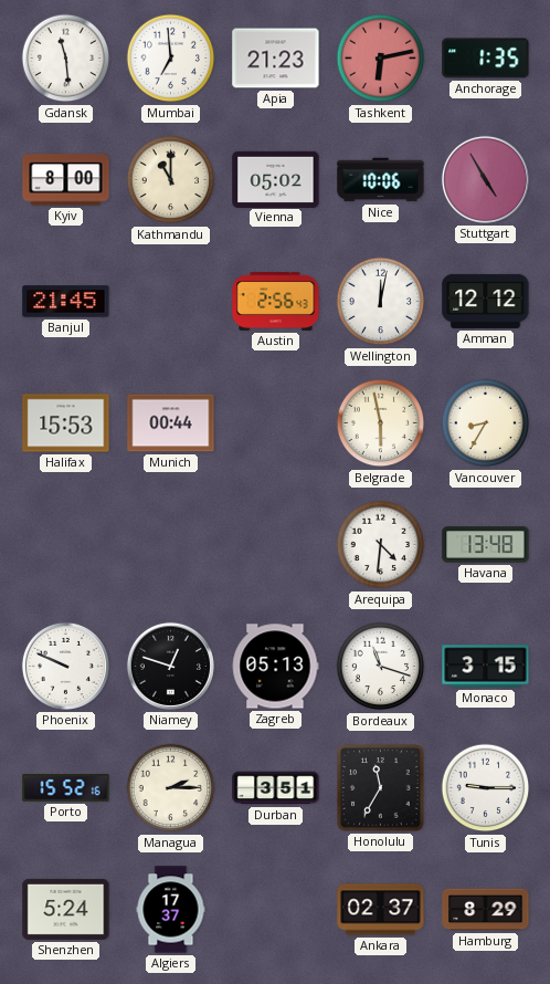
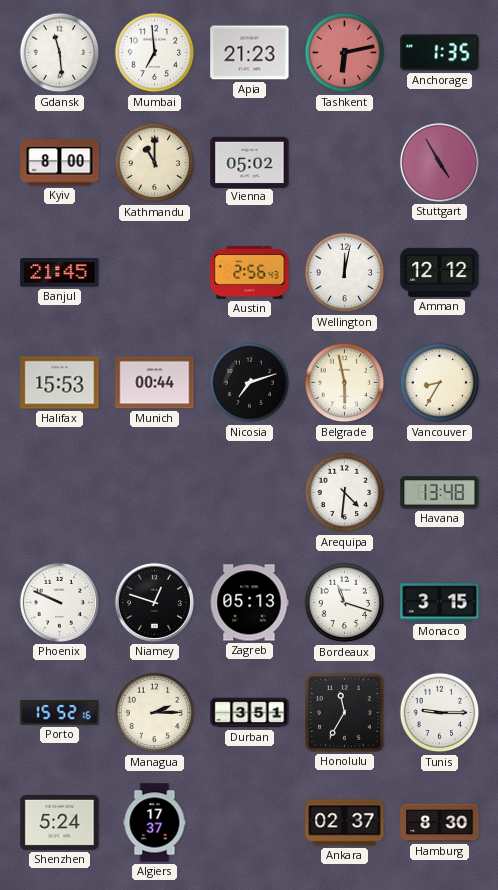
Nice: 10:06 -> none
Nicosia: none -> 7:12
Hamburg: 8:29 -> 8:30
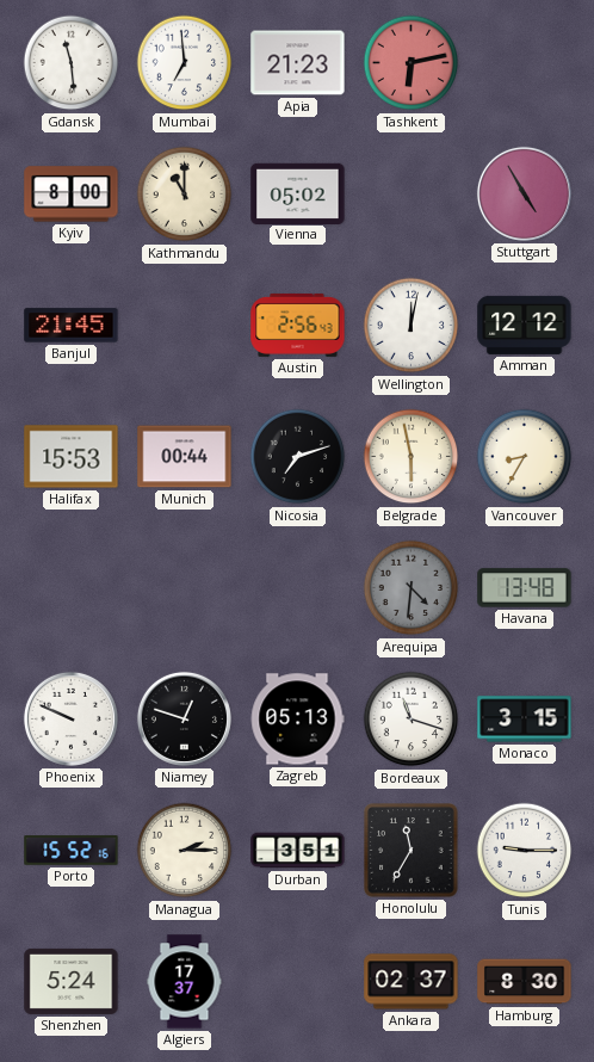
Anchorage: 1:35 -> none
Arequipa dial: white -> grey
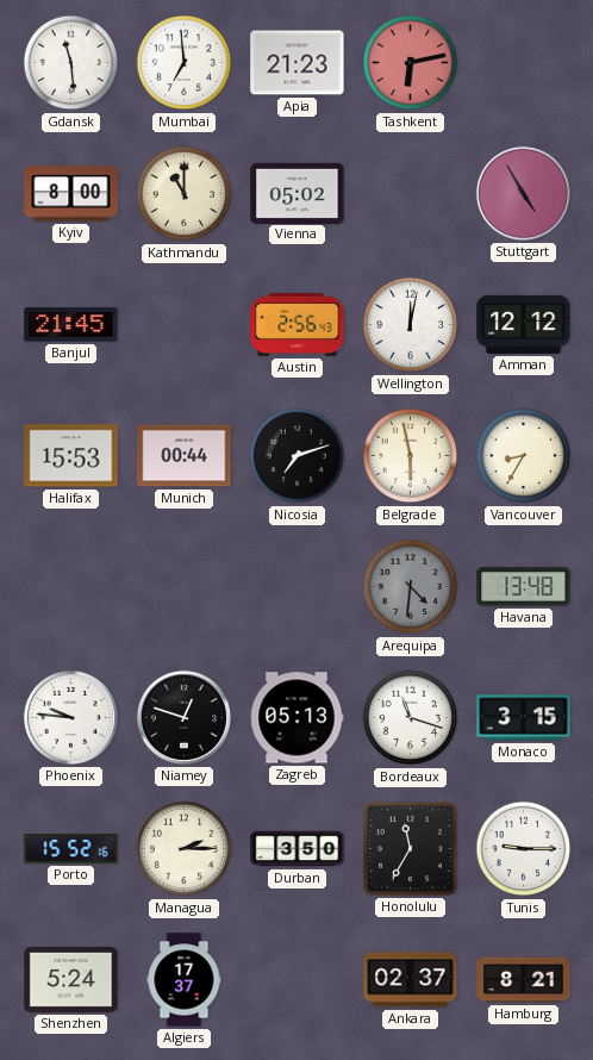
Phoenix: 9:49 -> 9:46
Durban: 3:51 -> 3:50
Hamburg: 8:30 -> 8:21
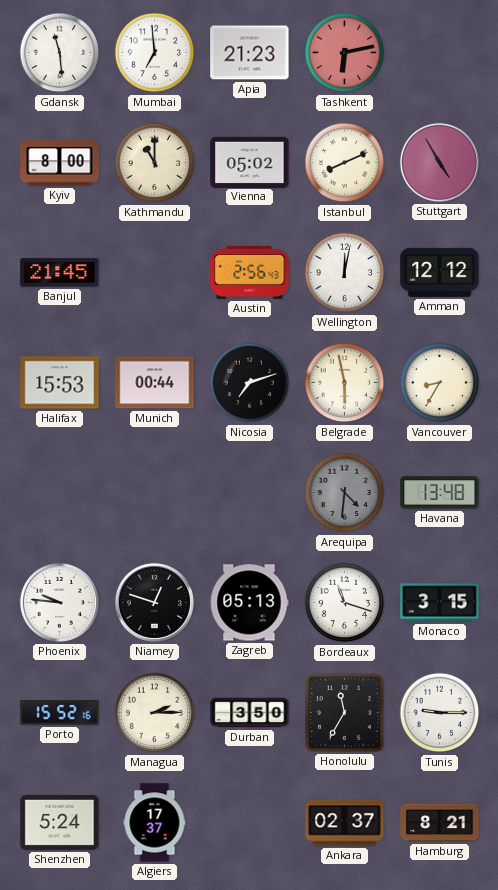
Istanbul: none -> 8:11
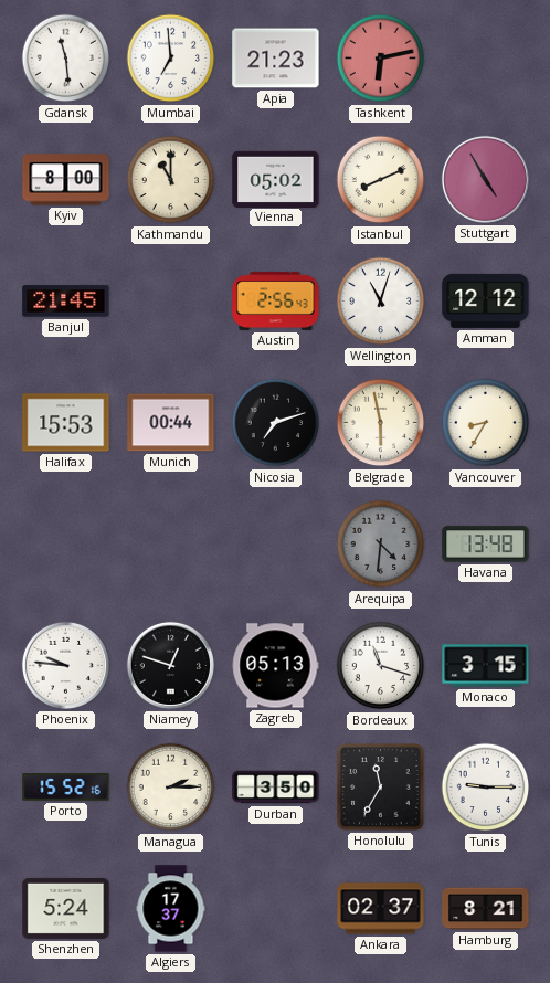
Wellington: 12:02 -> 11:03
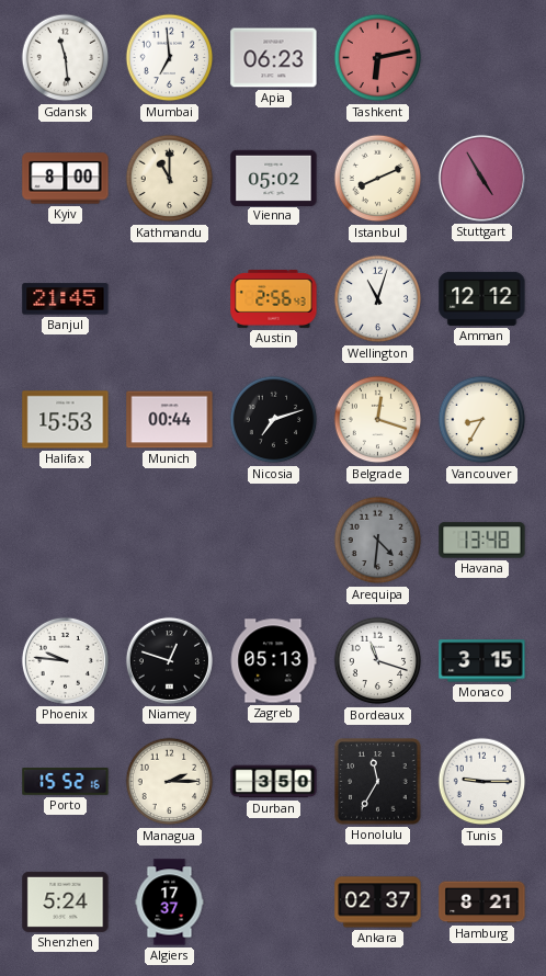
Apia: 21:23 -> 06:23
Belgrade: 5:58 -> 12:18
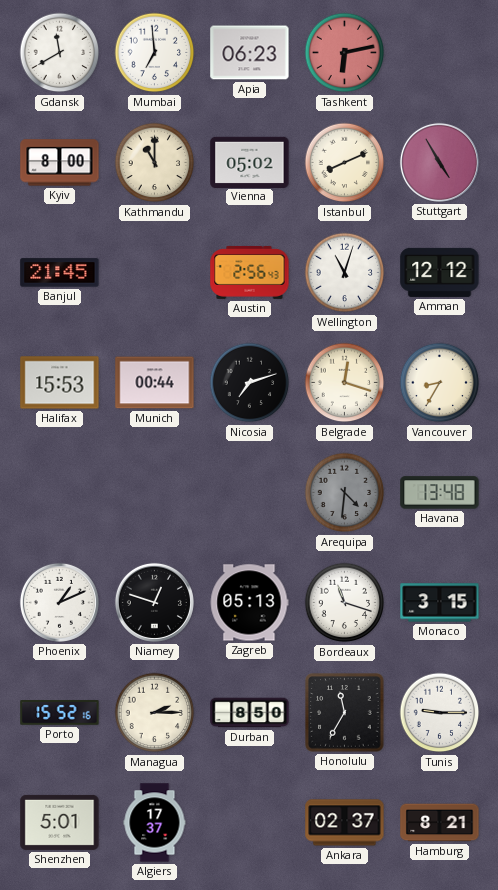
Gdansk: 11:29 -> 11:40
Phoenix: 9:46 -> 1:11
Durban: 3:50 -> 8:50
Shenzhen: 5:24 -> 5:01
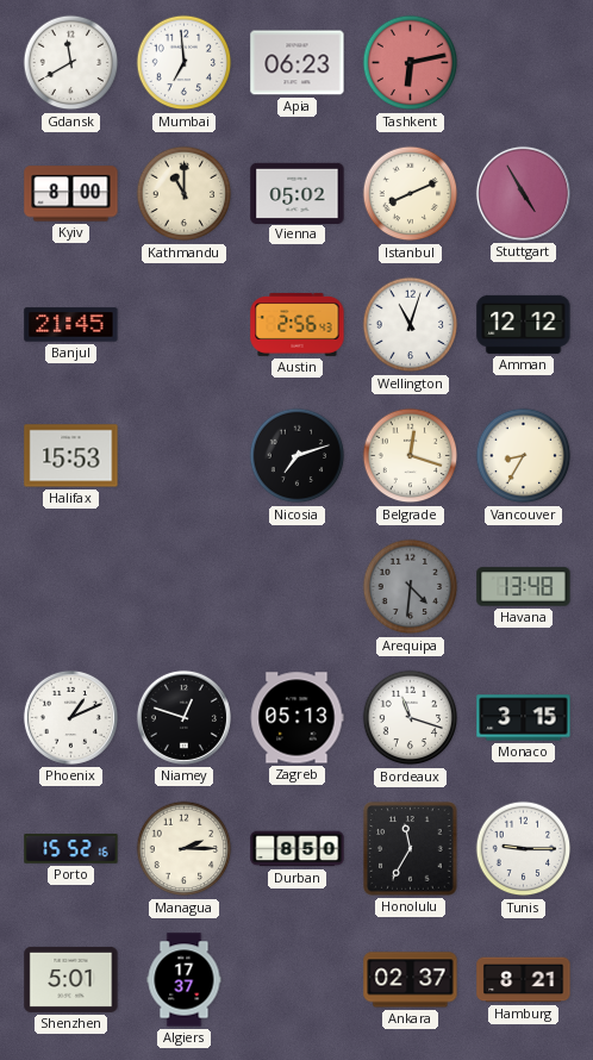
Munich: 00:44 -> none
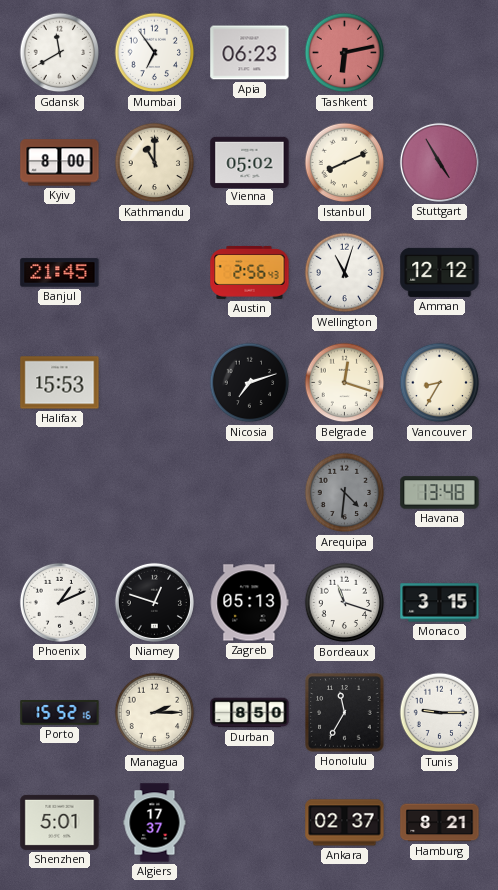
Mumbai: 6:59 -> 6:54
